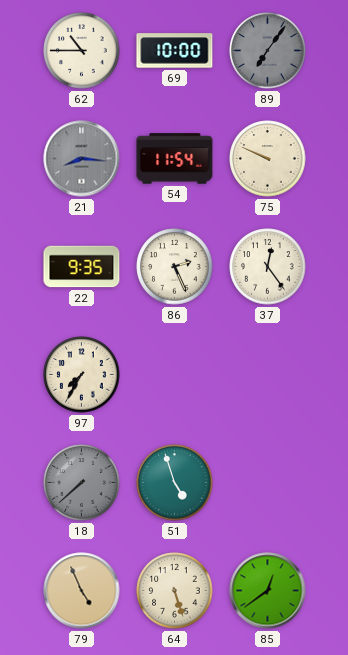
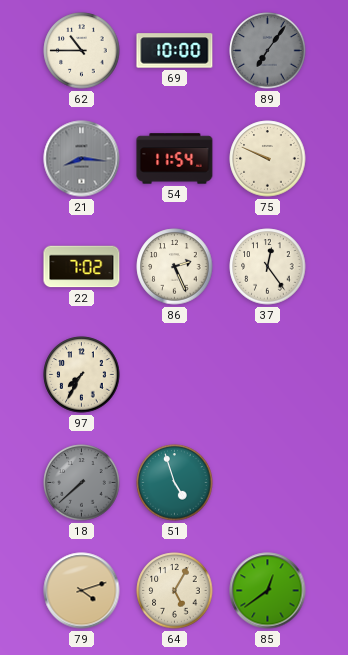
22: 9:35 -> 7:02
79: 4:56 -> 4:12
64: 5:27 -> 5:05
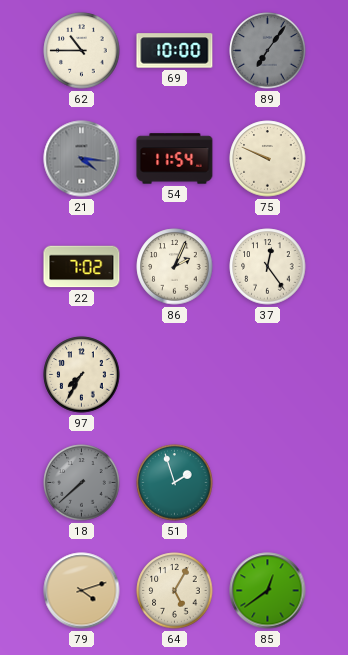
21: 8:16 -> 4:16
86: 2:26 -> 2:04
51: 4:57 -> 1:57
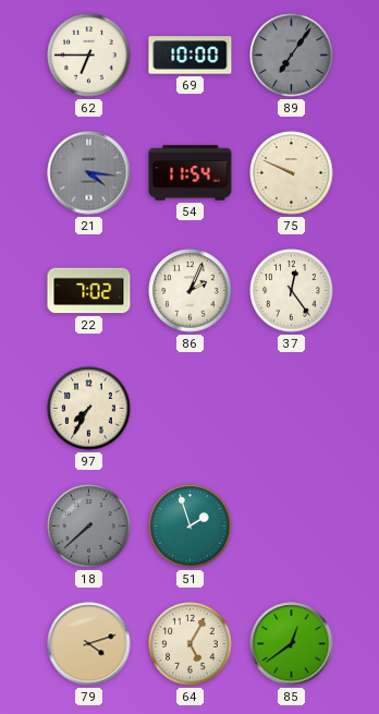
62: 10:45 -> 6:45
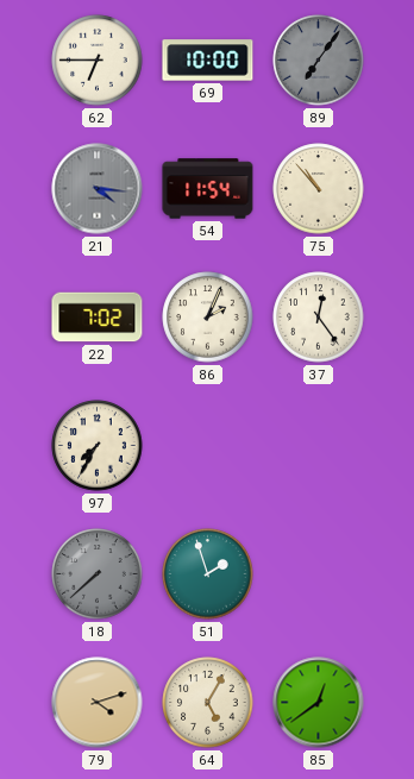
75: 9:49 -> 10:53
